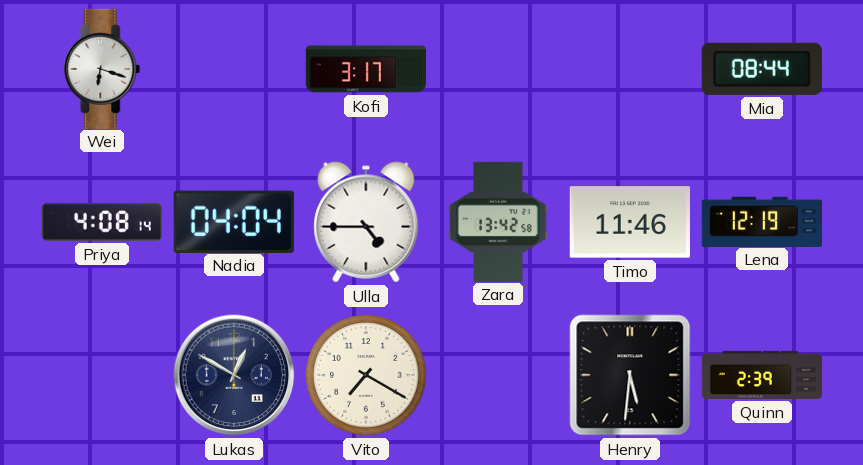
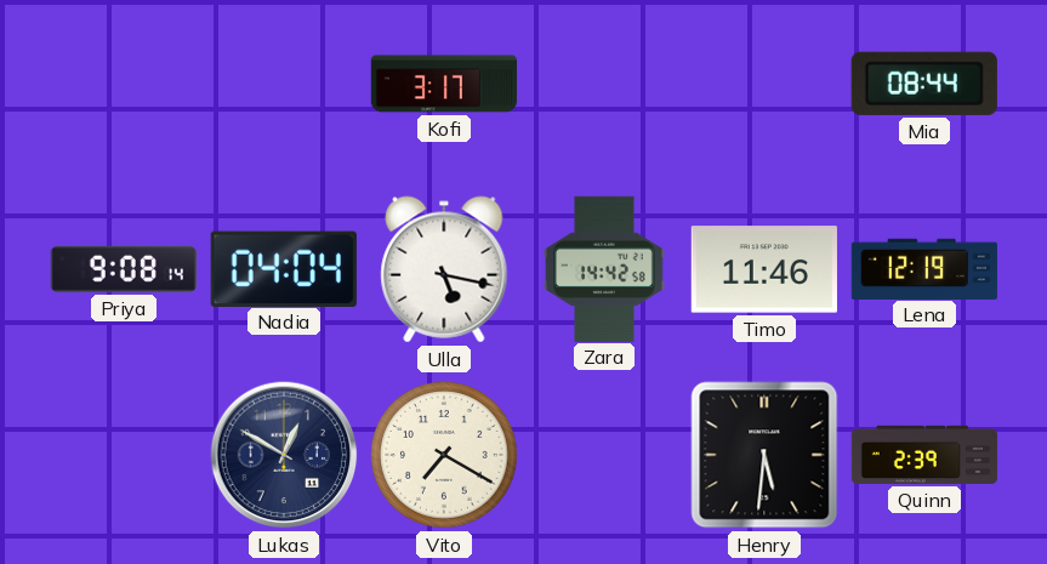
Wei: 6:18 -> none
Priya: 4:08 -> 9:08
Ulla: 4:45 -> 5:17
Zara: 13:42 -> 14:42
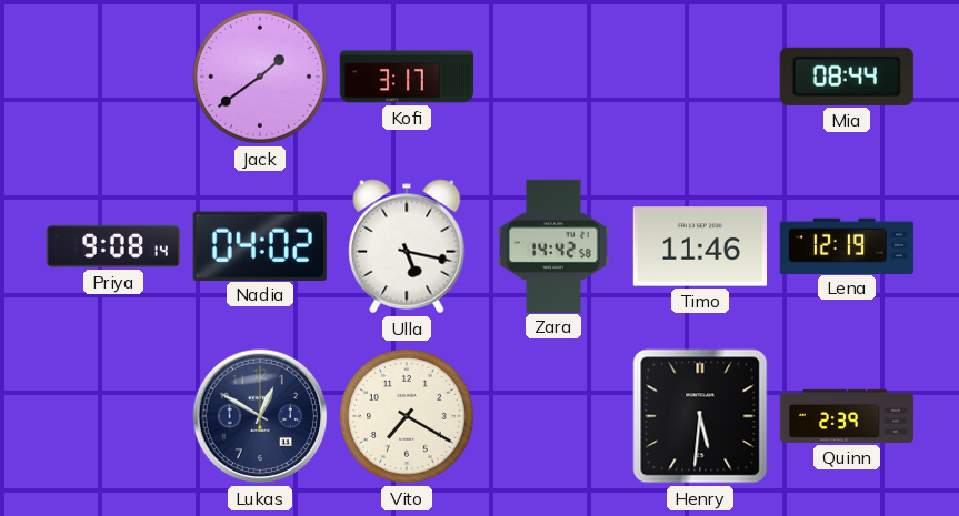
Jack: none -> 1:39
Nadia: 04:04 -> 04:02
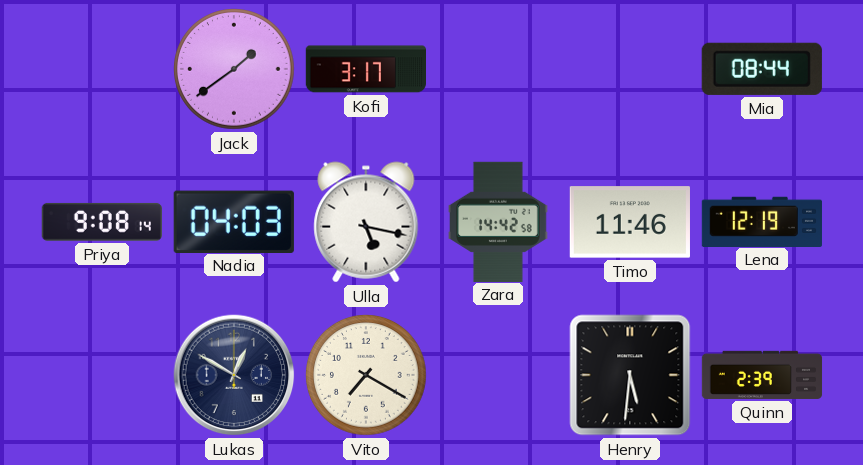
Nadia: 04:02 -> 04:03
